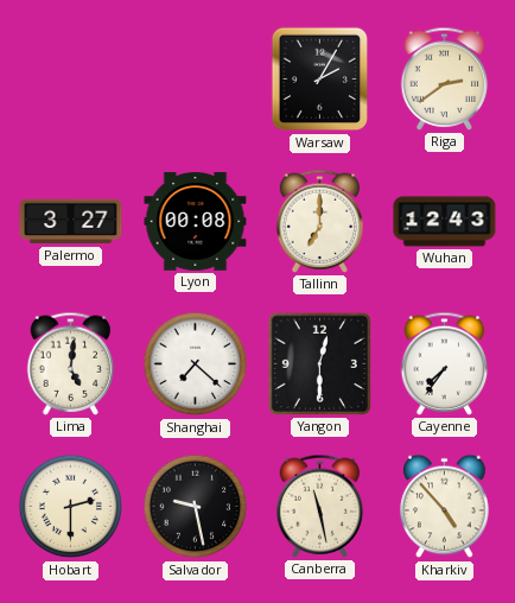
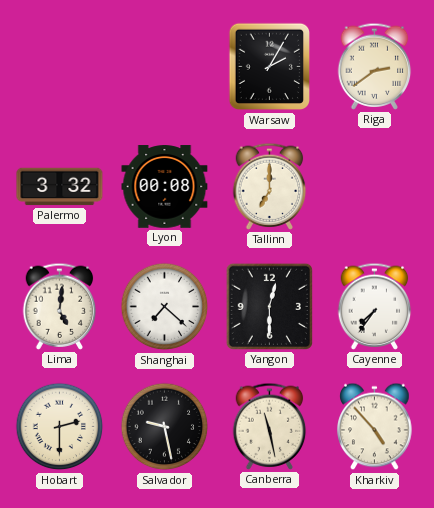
Palermo: 3:27 -> 3:32
Wuhan: 12:43 -> none
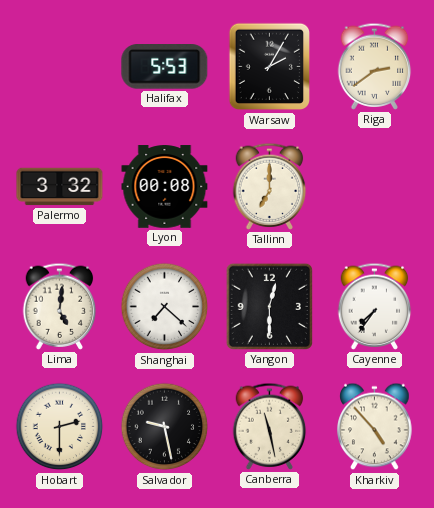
Halifax: none -> 5:53
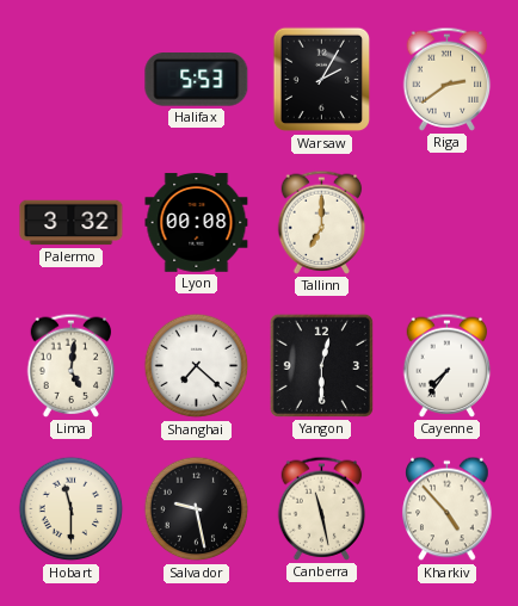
Hobart: 2:30 -> 11:30
